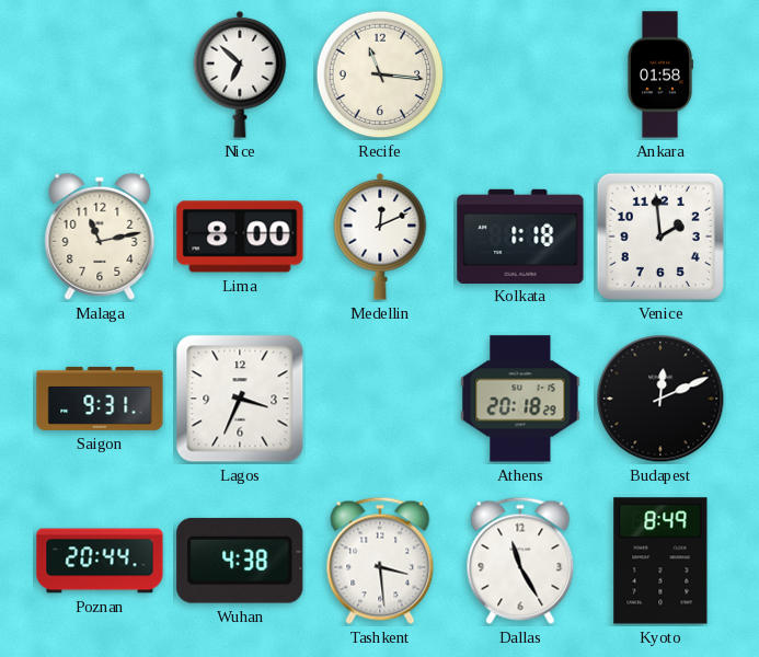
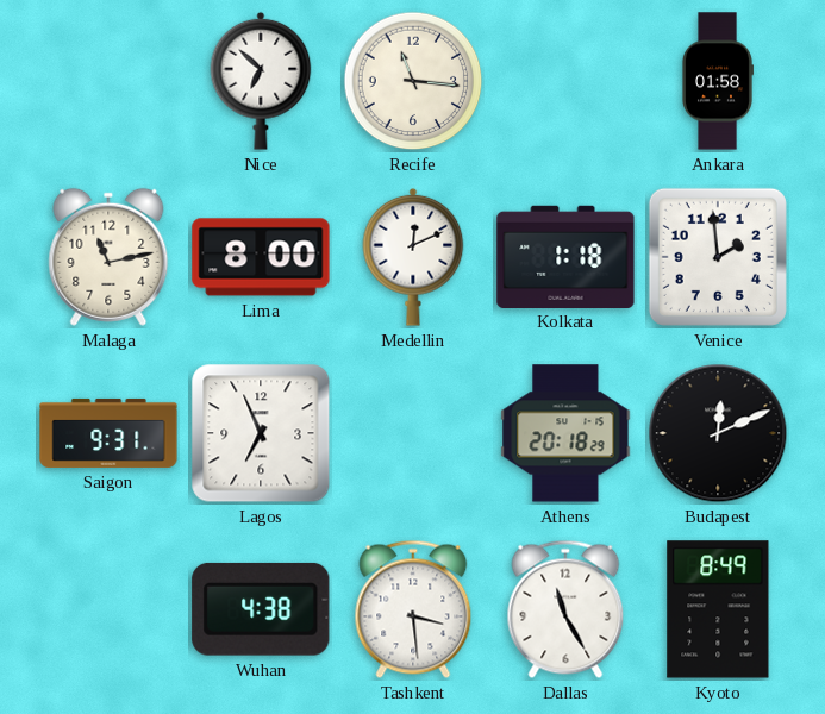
Lagos: 3:34 -> 6:56
Poznan: 20:44 -> none
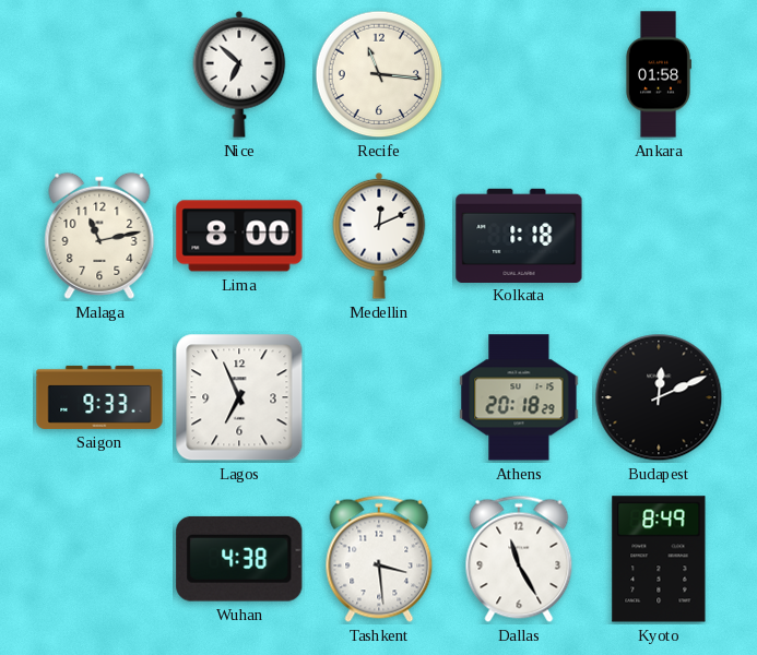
Venice: 1:59 -> none
Saigon: 9:31 -> 9:33
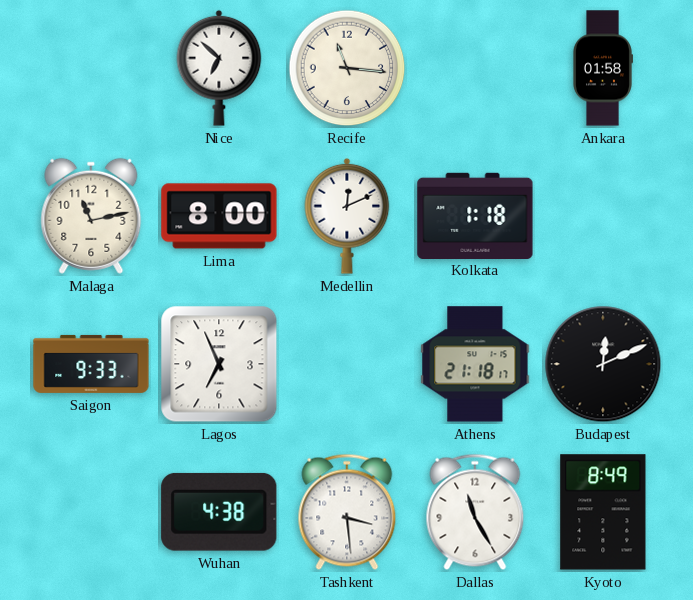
Athens: 20:18 -> 21:18
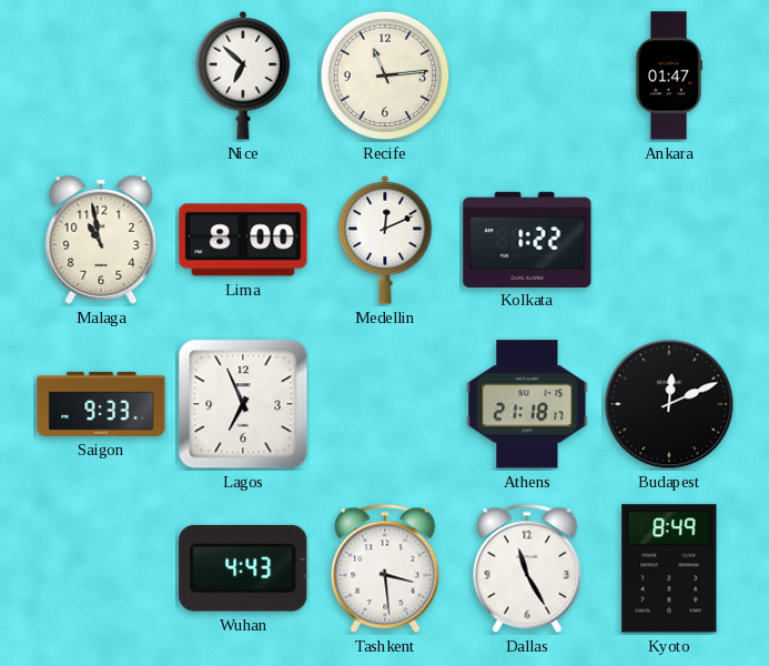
Recife: 11:16 -> 11:14
Ankara: 01:58 -> 01:47
Malaga: 11:13 -> 10:58
Kolkata: 1:18 -> 1:22
Wuhan: 4:38 -> 4:43
